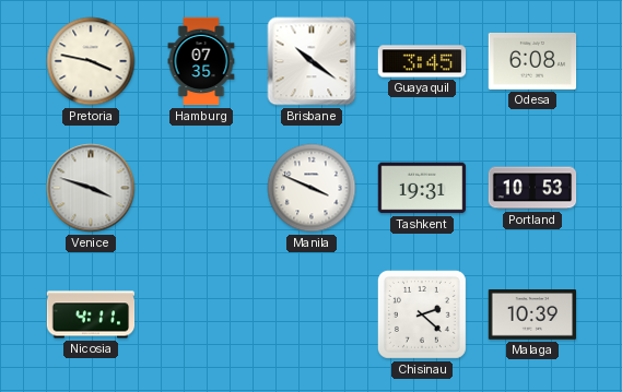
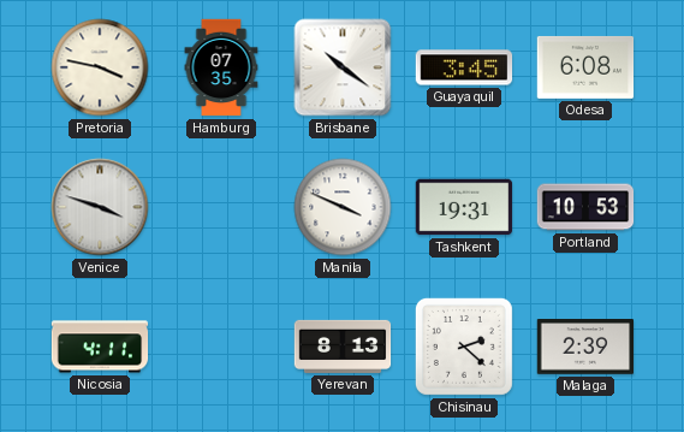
Yerevan: none -> 8:13
Malaga: 10:39 -> 2:39
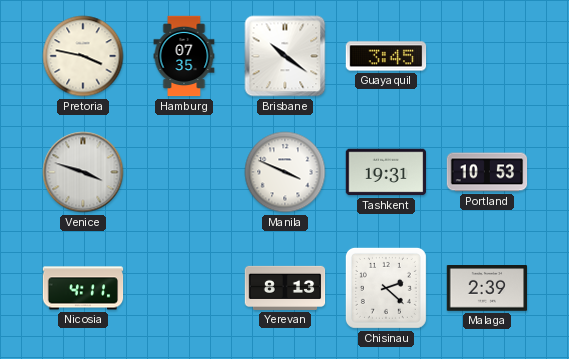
Odesa: 6:08 -> none
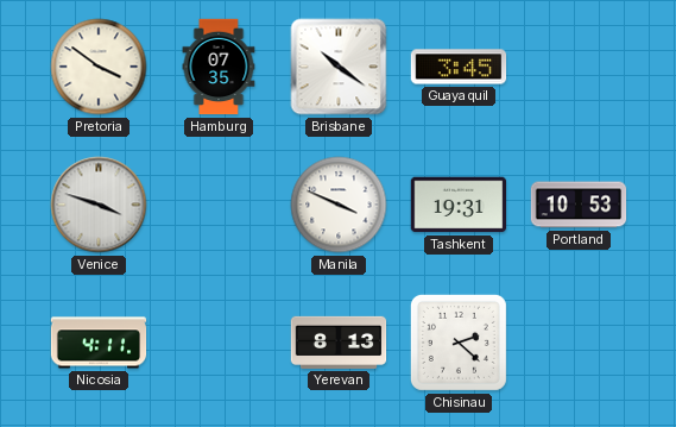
Pretoria: 3:47 -> 3:51
Malaga: 2:39 -> none
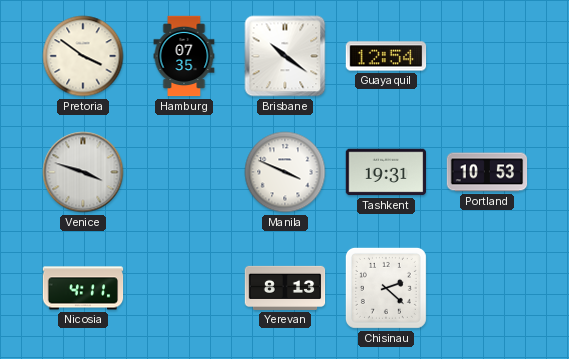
Guayaquil: 3:45 -> 12:54
